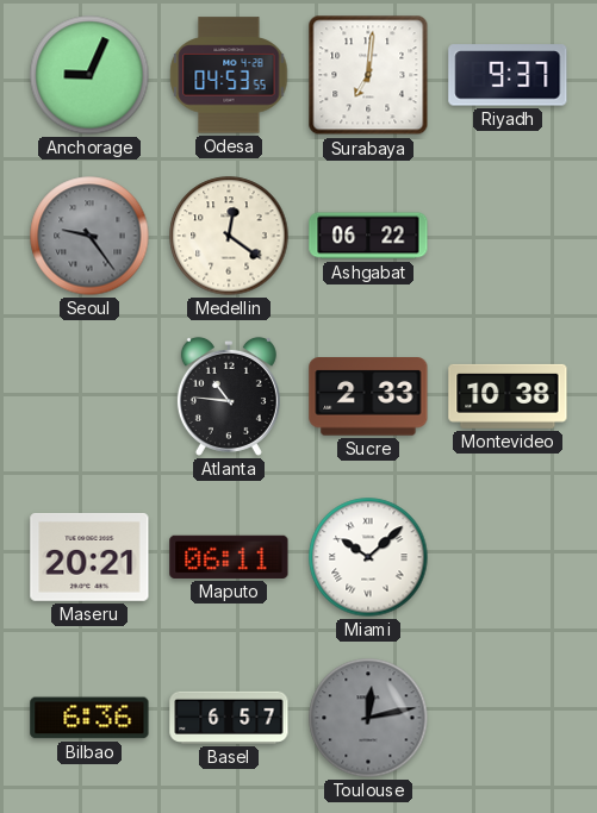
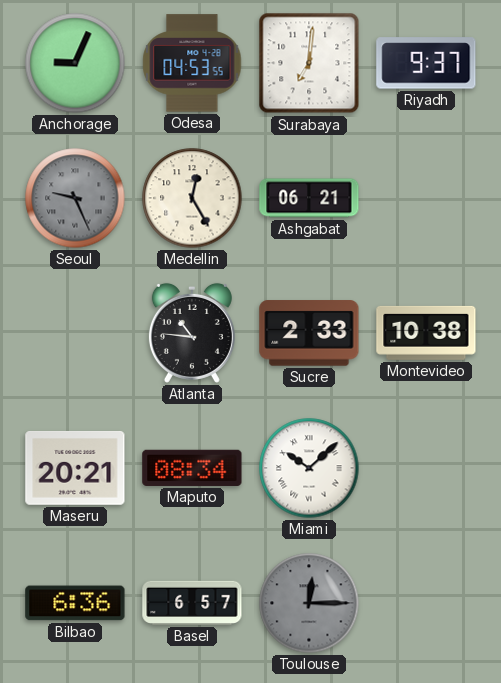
Seoul: 9:24 -> 9:26
Medellin: 12:21 -> 12:25
Ashgabat: 06:22 -> 06:21
Maputo: 06:11 -> 08:34
Toulouse: 12:13 -> 12:15
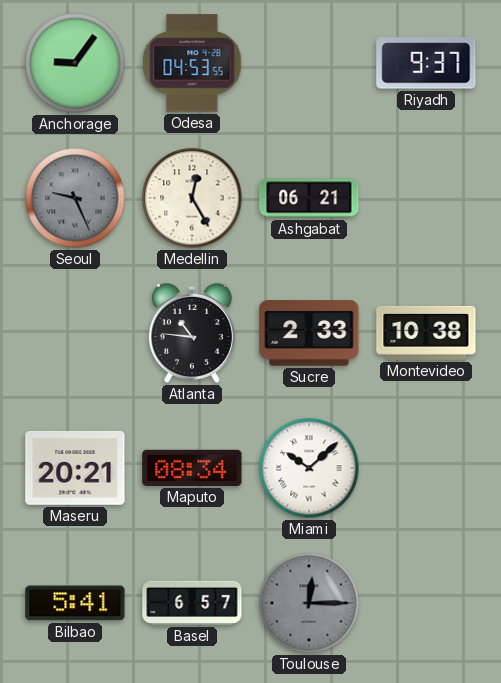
Anchorage: 9:04 -> 9:06
Surabaya: 7:01 -> none
Bilbao: 6:36 -> 5:41
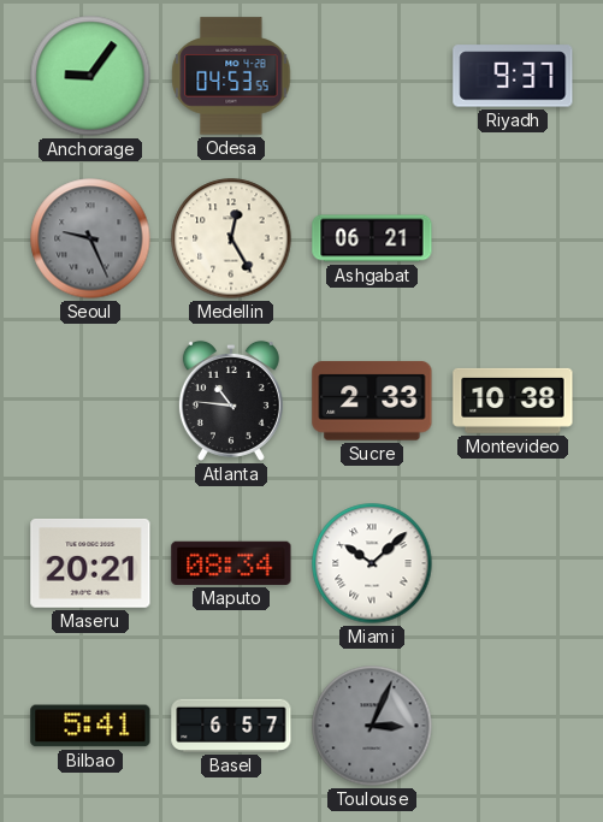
Toulouse: 12:15 -> 3:04
